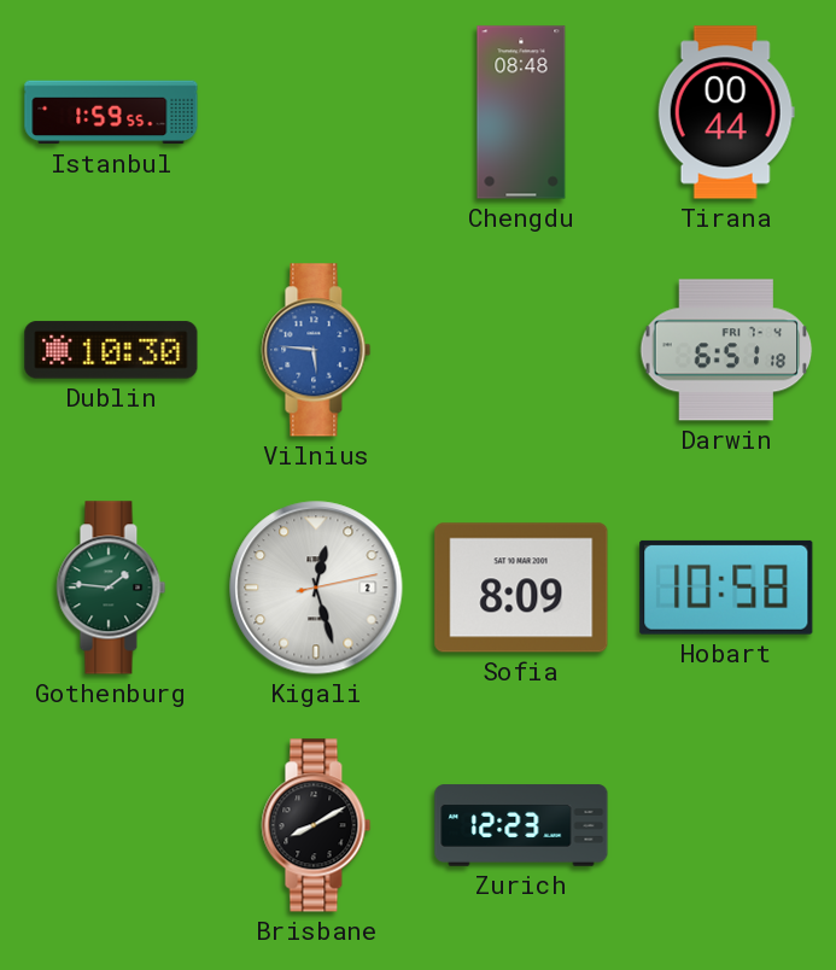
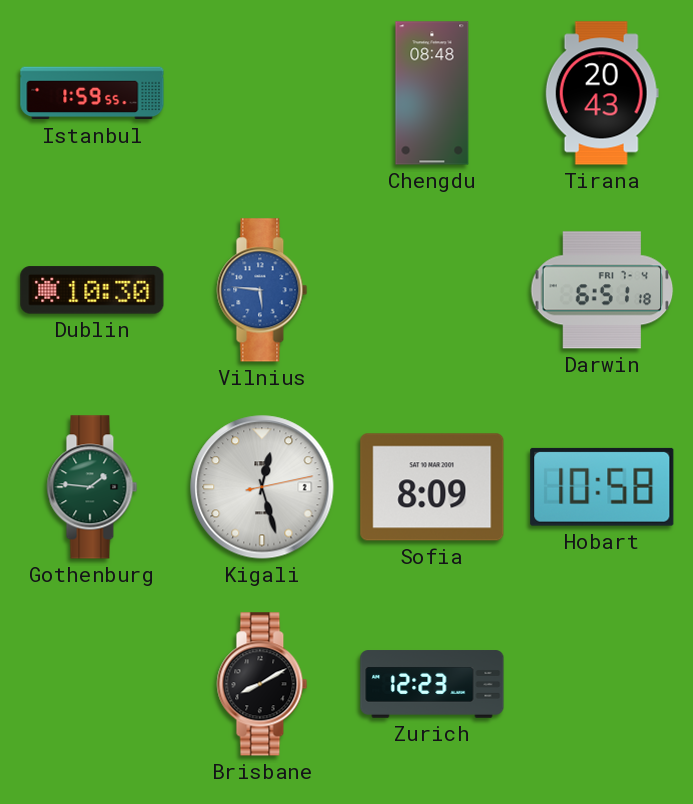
Tirana: 00:44 -> 20:43
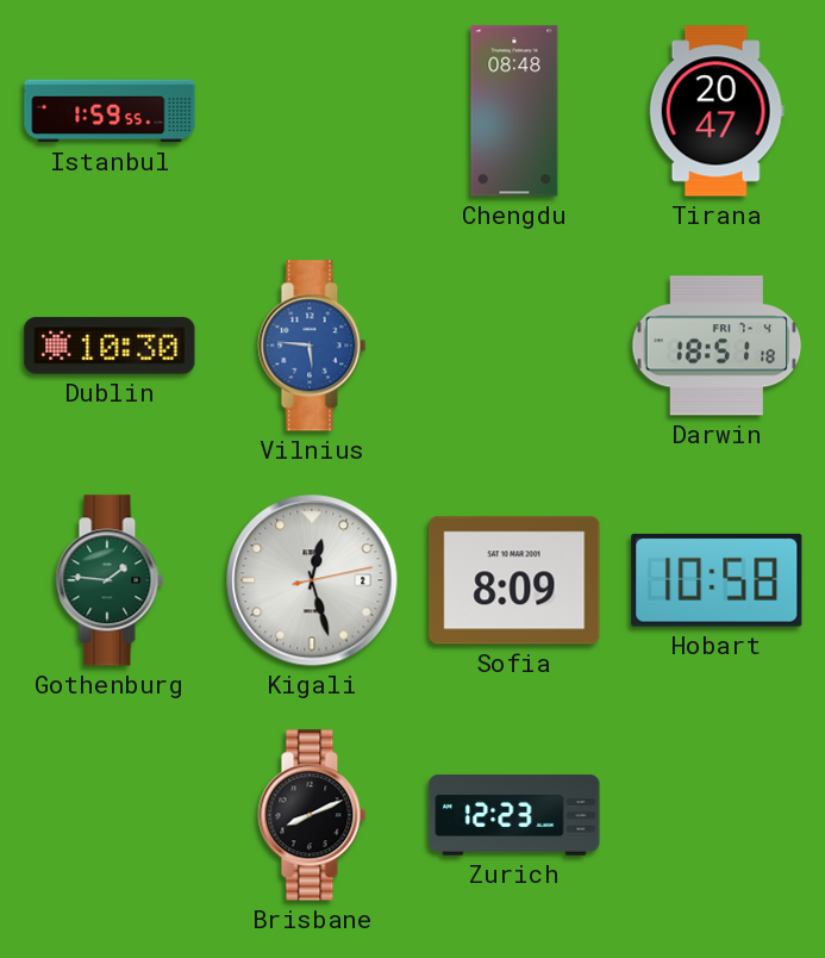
Tirana: 20:43 -> 20:47
Darwin: 6:51 -> 18:51
Brisbane: 8:10 -> 8:11
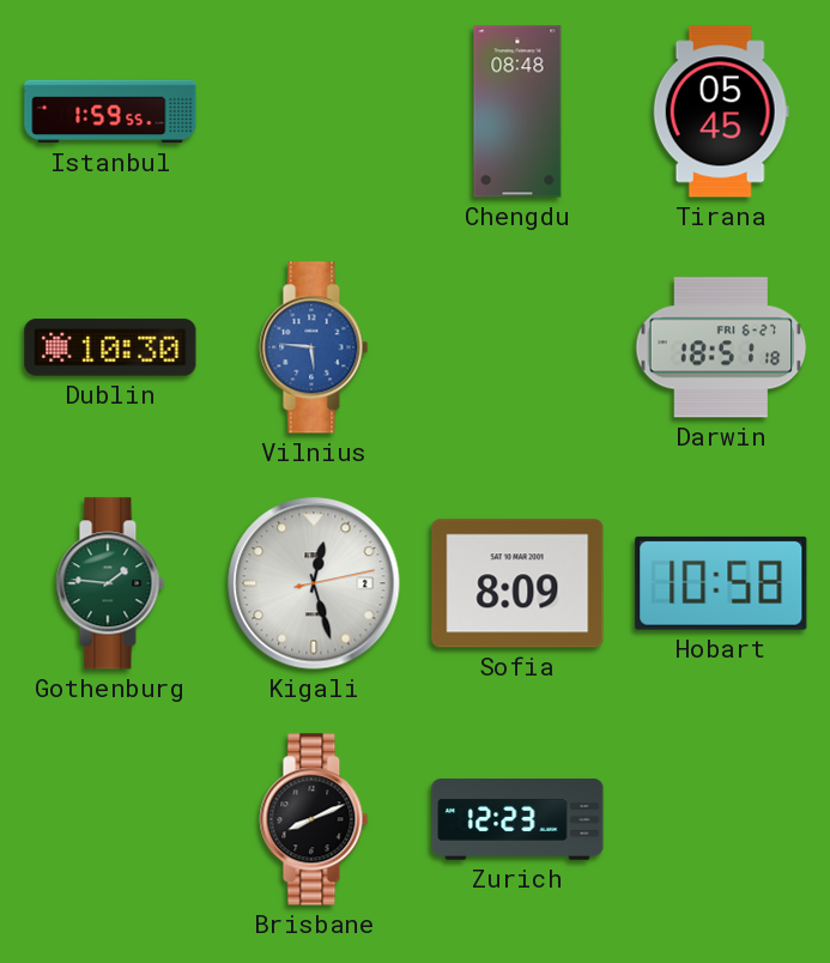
Tirana: 20:47 -> 05:45
Darwin date: FRI 7-4 -> FRI 6-27
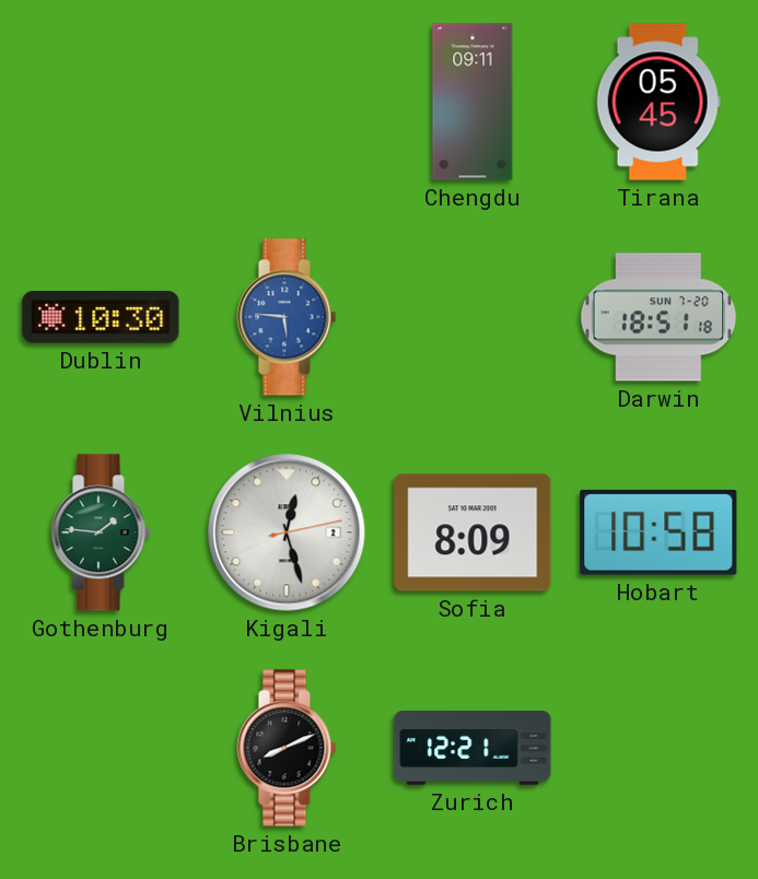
Istanbul: 1:59 -> none
Chengdu: 08:48 -> 09:11
Darwin date: FRI 6-27 -> SUN 7-20
Zurich: 12:23 -> 12:21
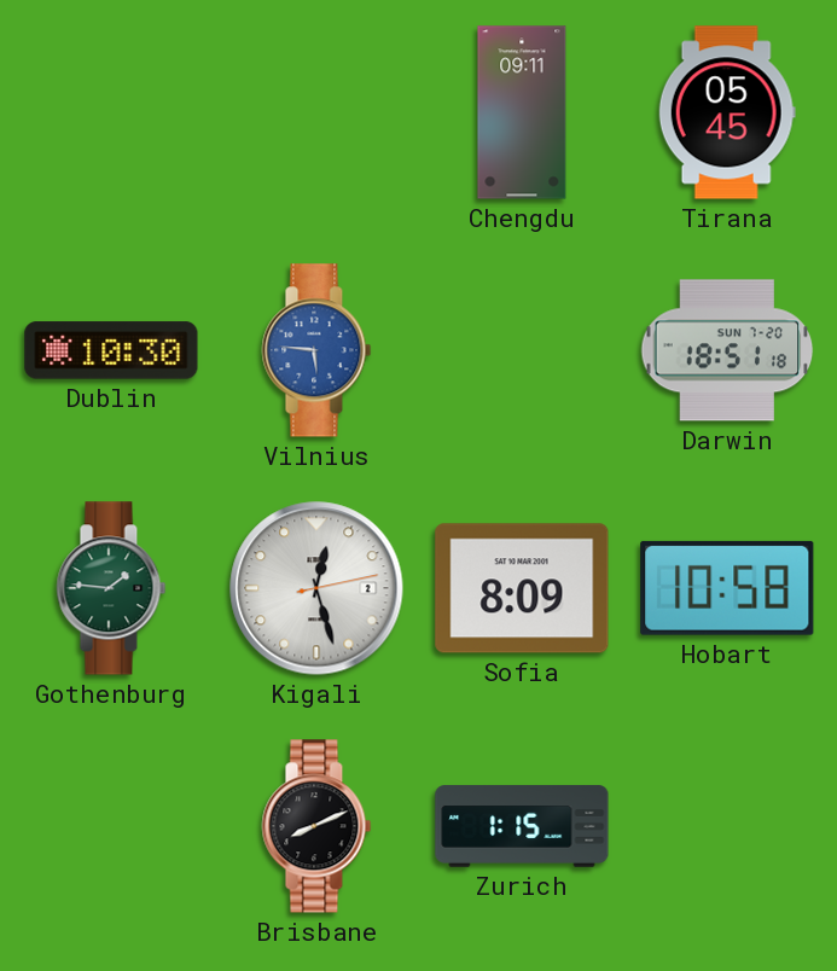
Zurich: 12:21 -> 1:15
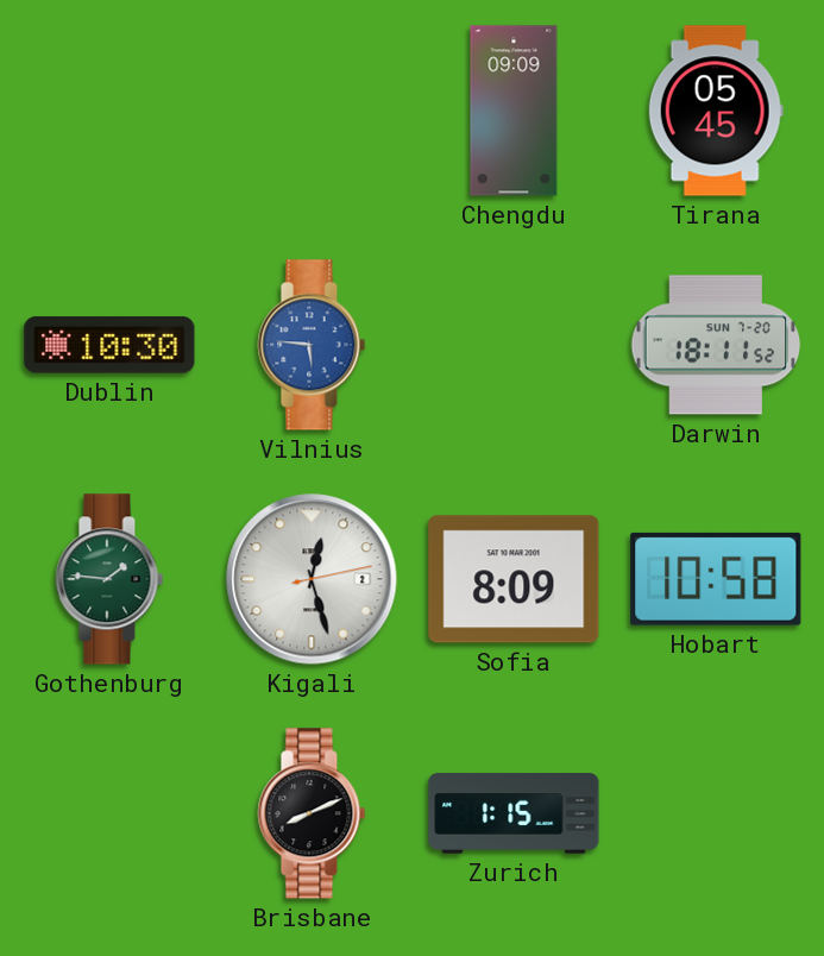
Chengdu: 09:11 -> 09:09
Darwin: 18:51 -> 18:11
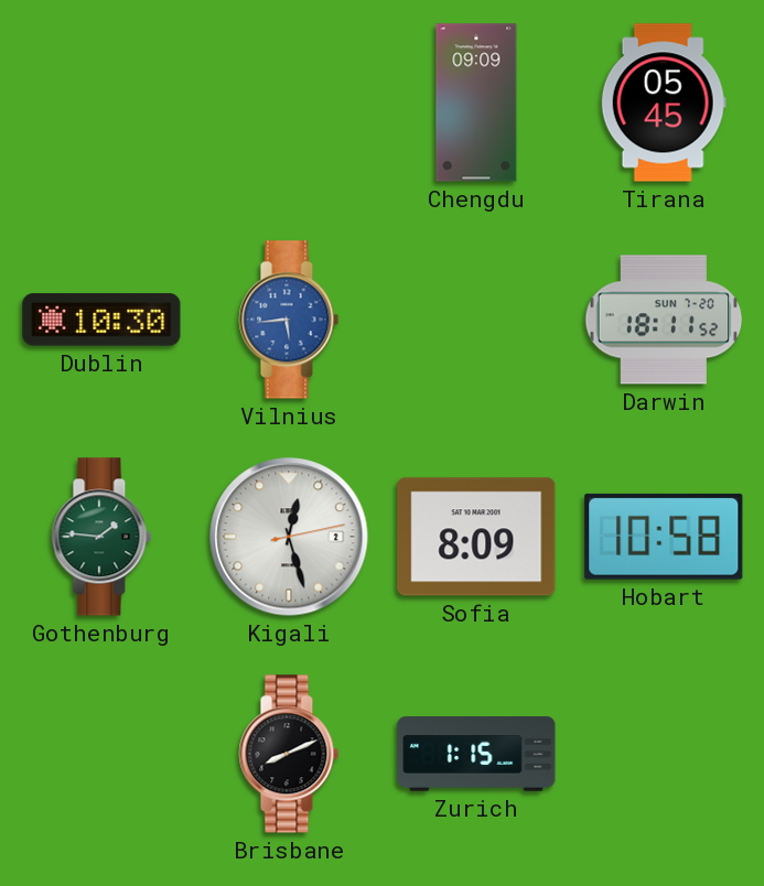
Vilnius: 5:46 -> 5:44
